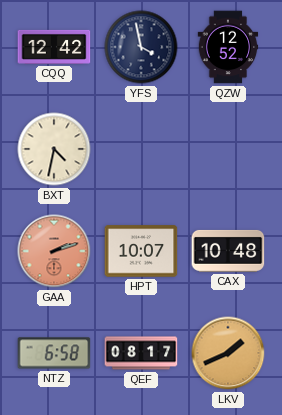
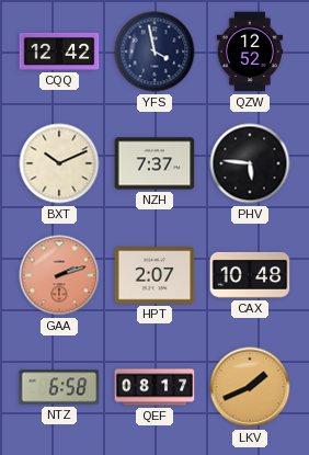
BXT: 4:32 -> 10:11
NZH: none -> 7:37
PHV: none -> 5:46
HPT: 10:07 -> 2:07
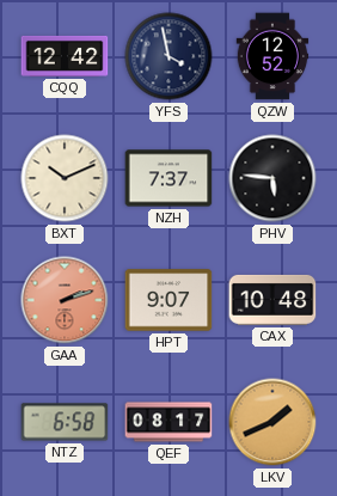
HPT: 2:07 -> 9:07
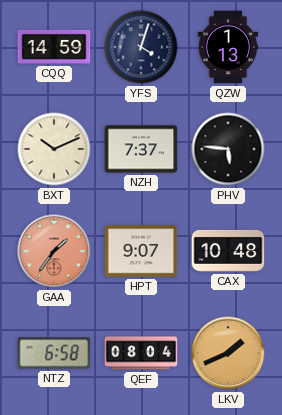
CQQ: 12:42 -> 14:59
YFS: 3:58 -> 4:03
QZW: 12:52 -> 1:13
GAA: 2:12 -> 1:36
QEF: 08:17 -> 08:04
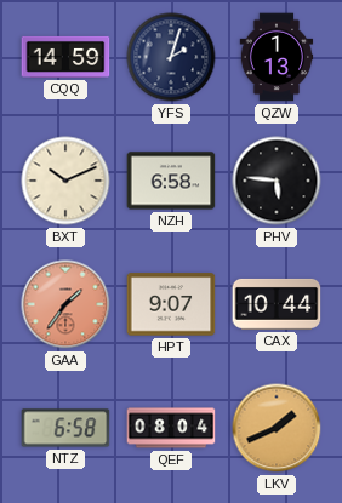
YFS: 4:03 -> 2:03
NZH: 7:37 -> 6:58
CAX: 10:48 -> 10:44
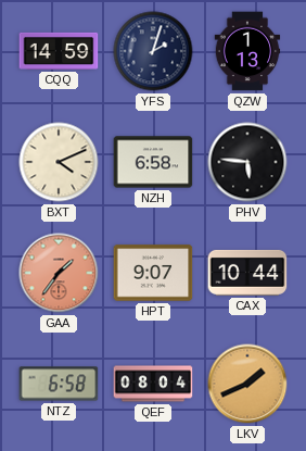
BXT: 10:11 -> 4:11
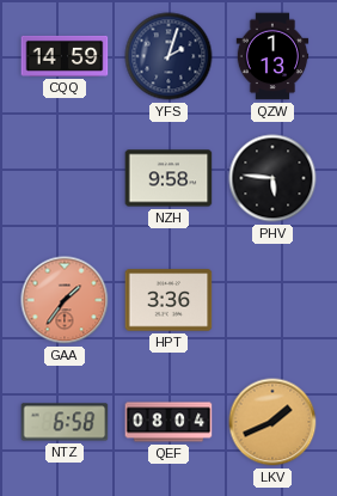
BXT: 4:11 -> none
NZH: 6:58 -> 9:58
HPT: 9:07 -> 3:36
CAX: 10:44 -> none
